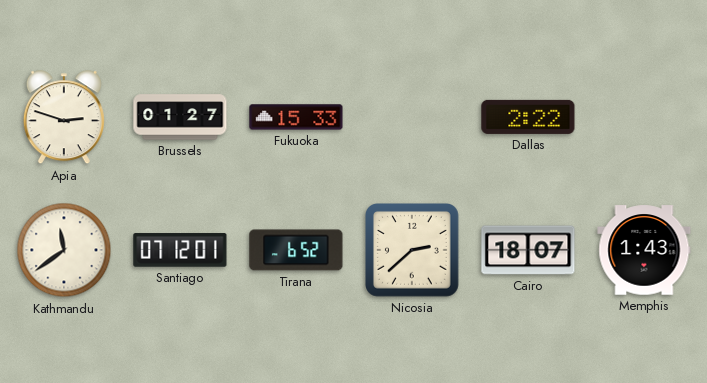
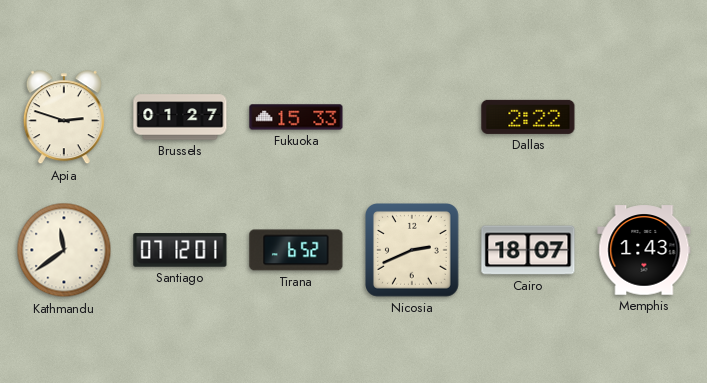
Nicosia: 2:38 -> 2:41
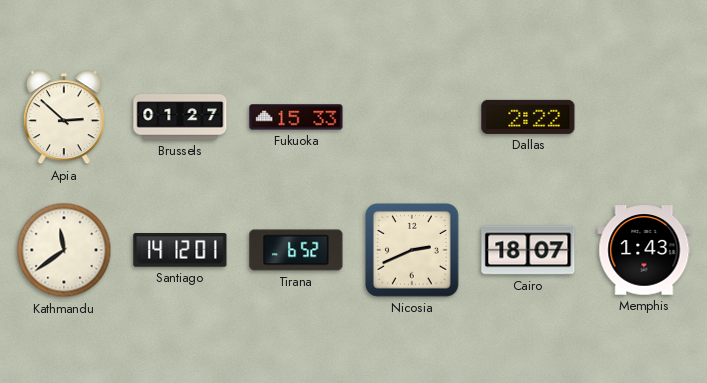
Apia: 2:48 -> 2:52
Santiago: 07:12 -> 14:12
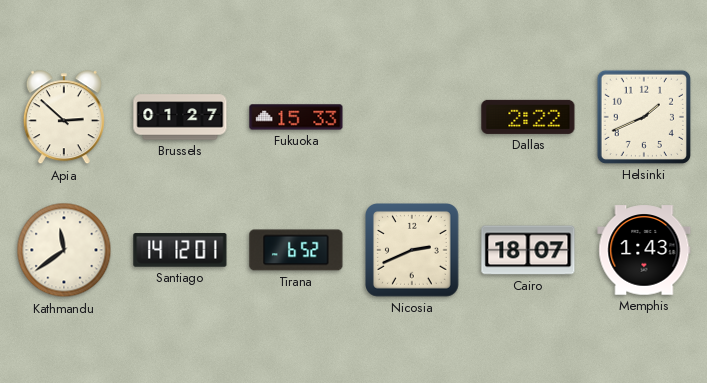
Helsinki: none -> 1:41
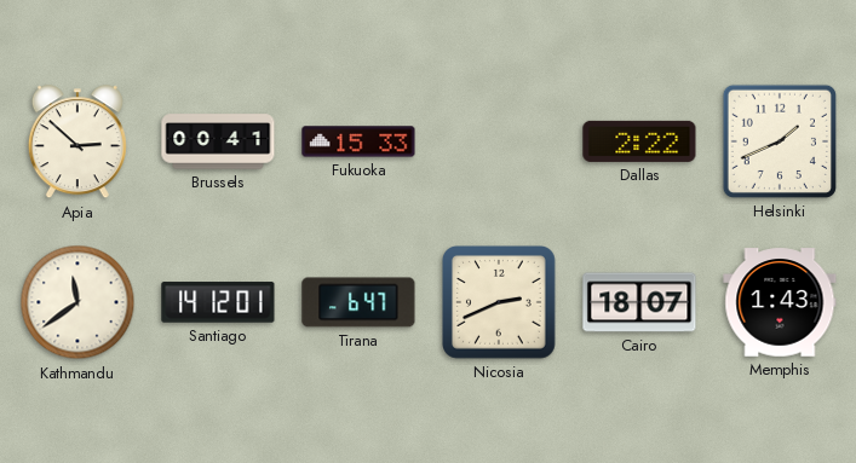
Brussels: 01:27 -> 00:41
Tirana: 6:52 -> 6:47
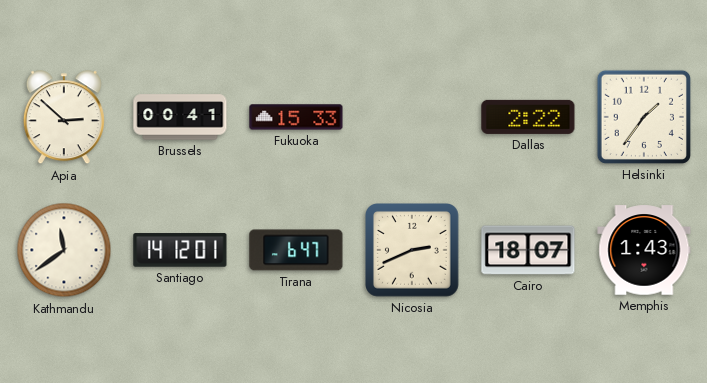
Helsinki: 1:41 -> 1:36
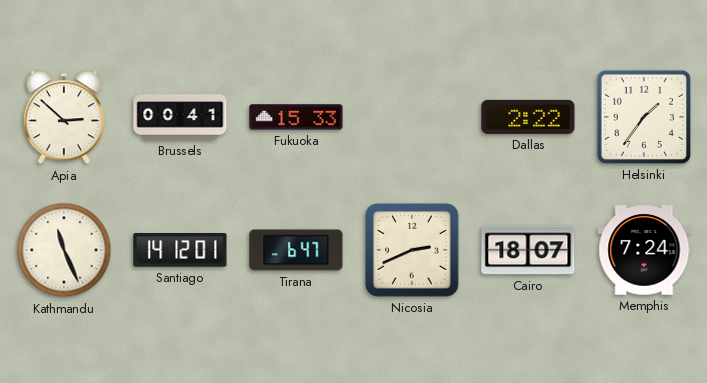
Kathmandu: 11:39 -> 11:26
Memphis: 1:43 -> 7:24
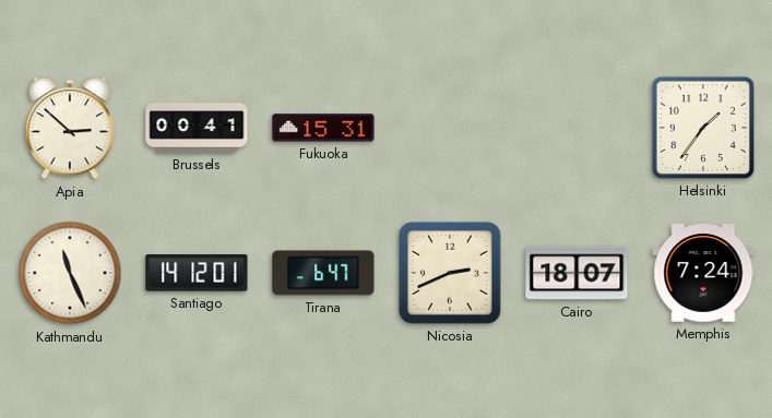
Fukuoka: 15:33 -> 15:31
Dallas: 2:22 -> none
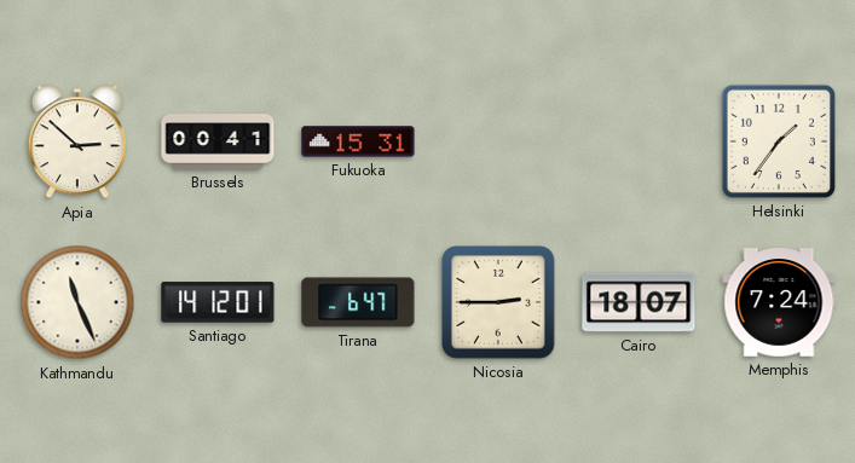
Nicosia: 2:41 -> 2:45
